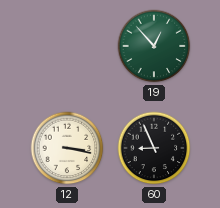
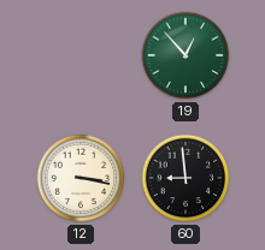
60: 8:56 -> 8:59
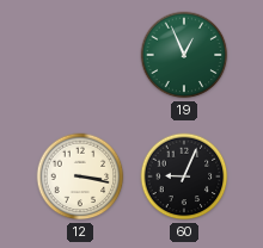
19: 12:53 -> 12:56
60: 8:59 -> 9:04
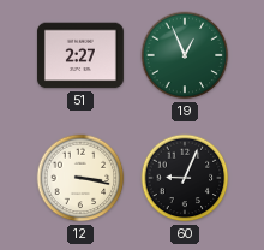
51: none -> 2:27
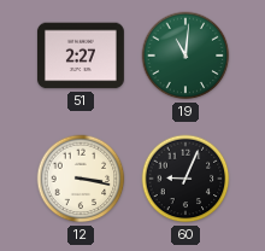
19: 12:56 -> 11:01
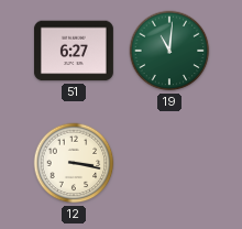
51: 2:27 -> 6:27
60: 9:04 -> none
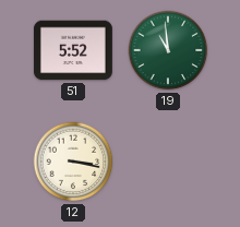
51: 6:27 -> 5:52
19: 11:01 -> 10:59
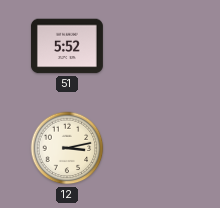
19: 10:59 -> none
12: 3:17 -> 3:13
